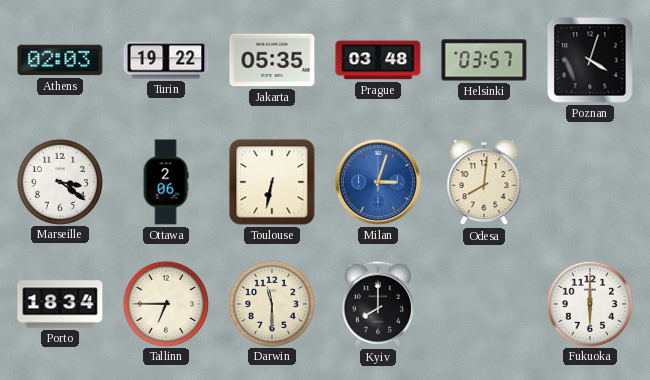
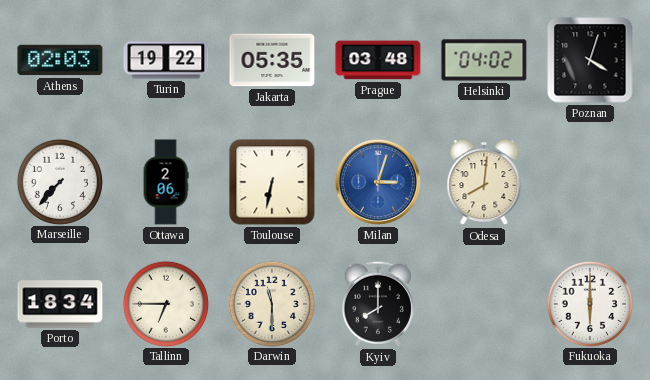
Helsinki: 03:57 -> 04:02
Marseille: 3:21 -> 7:37
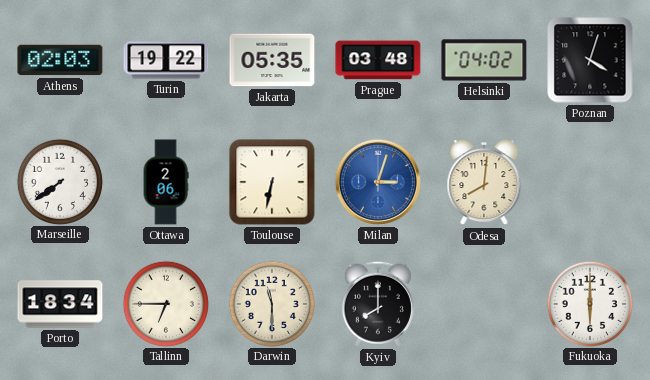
Marseille: 7:37 -> 7:39
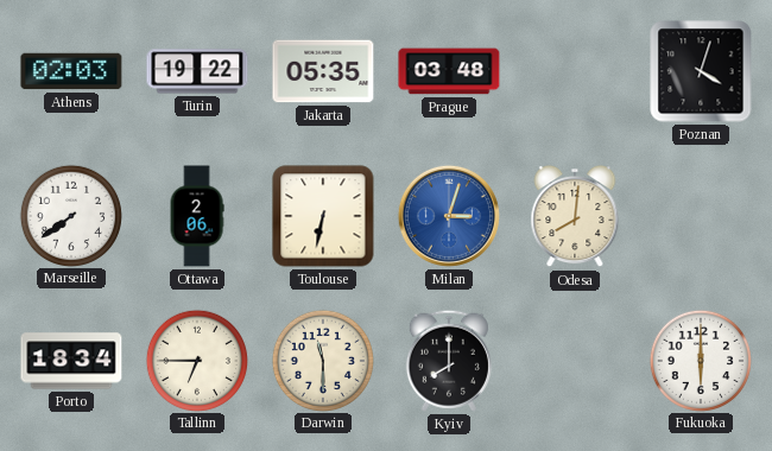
Helsinki: 04:02 -> none
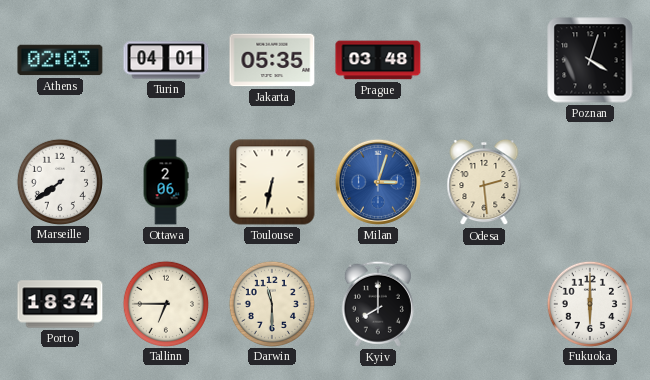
Turin: 19:22 -> 04:01
Odesa: 8:01 -> 2:29
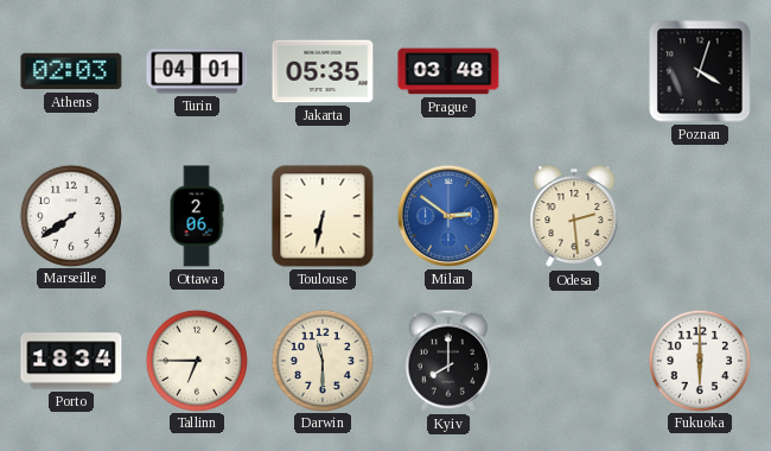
Milan: 3:03 -> 2:51
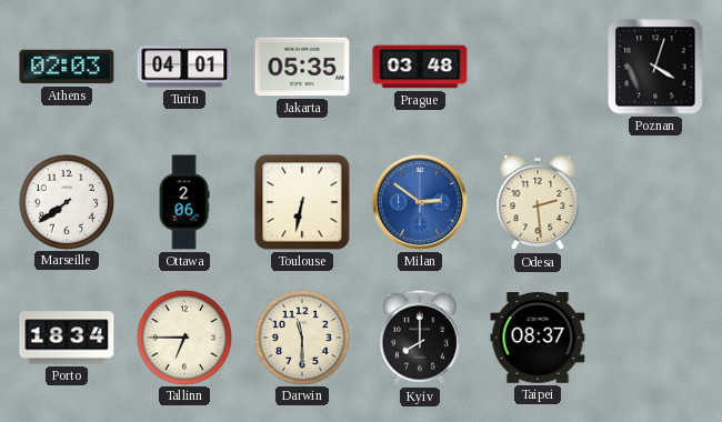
Taipei: none -> 08:37
Fukuoka: 6:00 -> none
